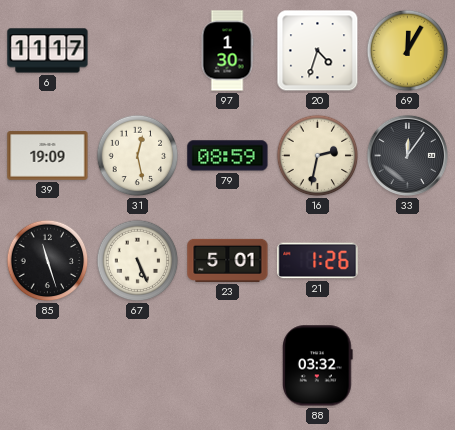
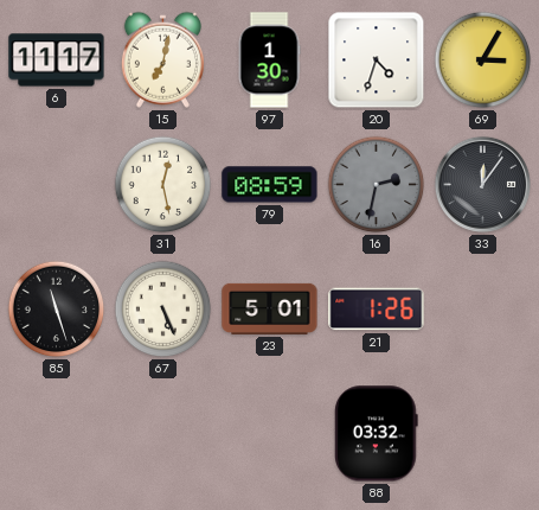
15: none -> 7:02
69: 12:05 -> 3:05
39: 19:09 -> none
16 dial: cream -> grey
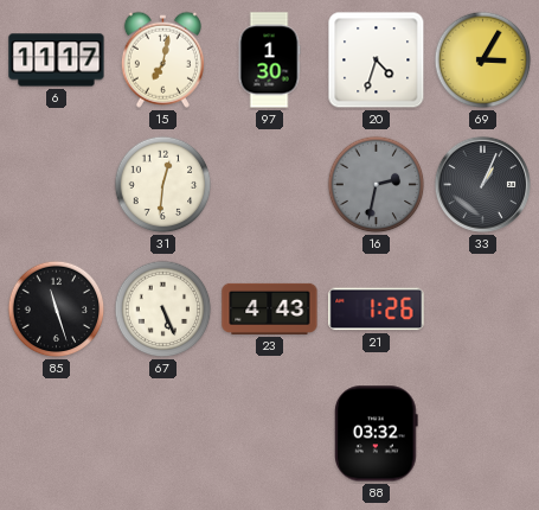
31: 12:28 -> 12:31
79: 08:59 -> none
33: 12:06 -> 1:04
23: 5:01 -> 4:43
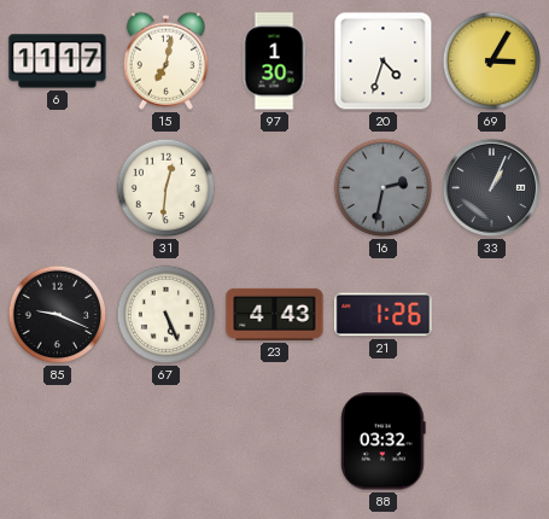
85: 11:27 -> 9:19
